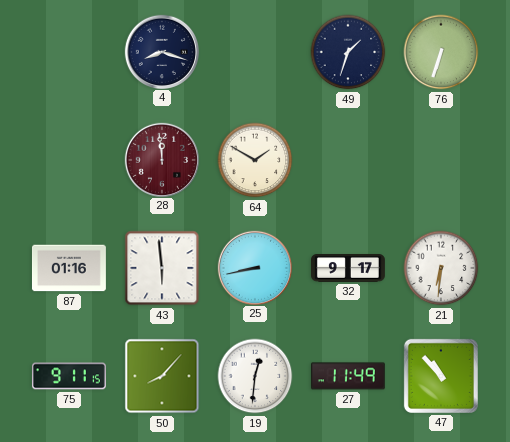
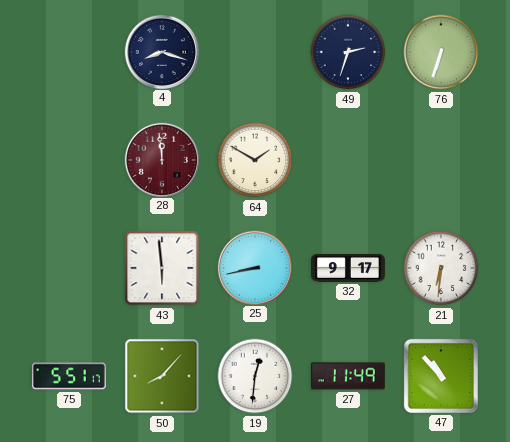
49: 1:33 -> 2:33
87: 01:16 -> none
75: 9:11 -> 5:51
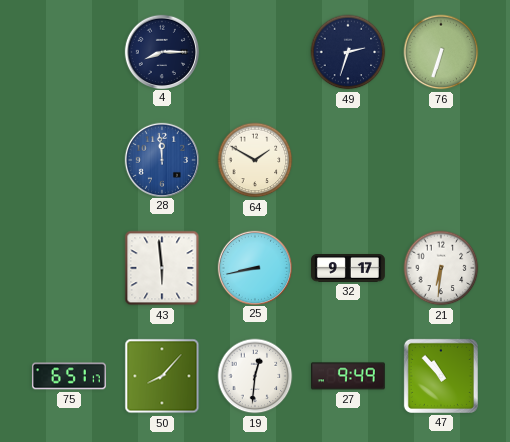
4: 8:18 -> 8:15
28 dial: burgundy -> blue
75: 5:51 -> 6:51
27: 11:49 -> 9:49
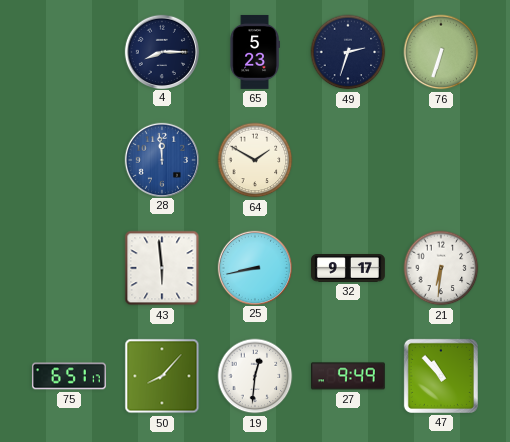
65: none -> 5:23
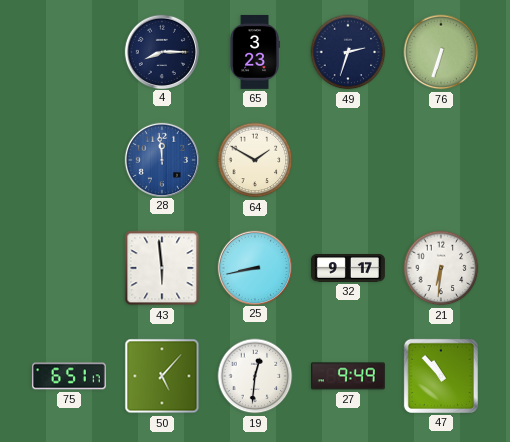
65: 5:23 -> 3:23
50: 8:07 -> 5:07
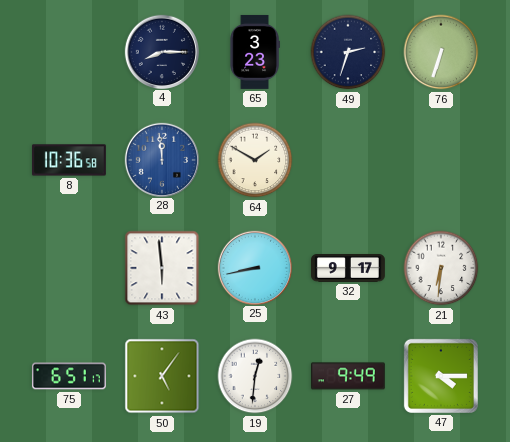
8: none -> 10:36
50: 5:07 -> 5:06
47: 10:53 -> 4:15
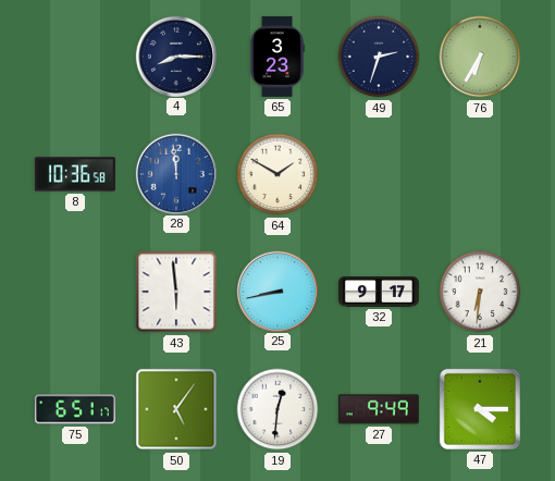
76: 6:33 -> 6:35
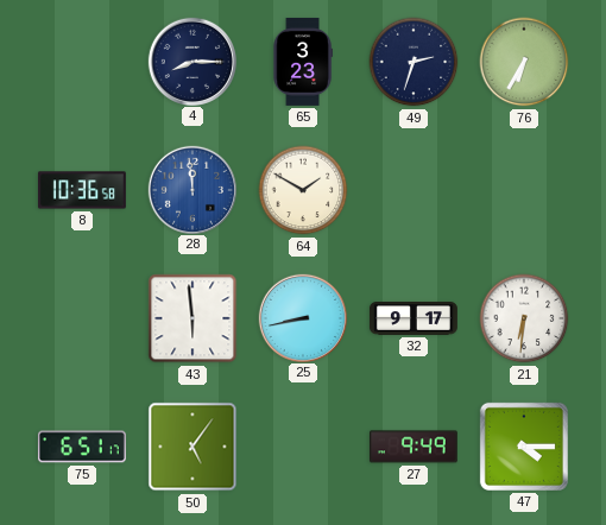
19: 12:31 -> none
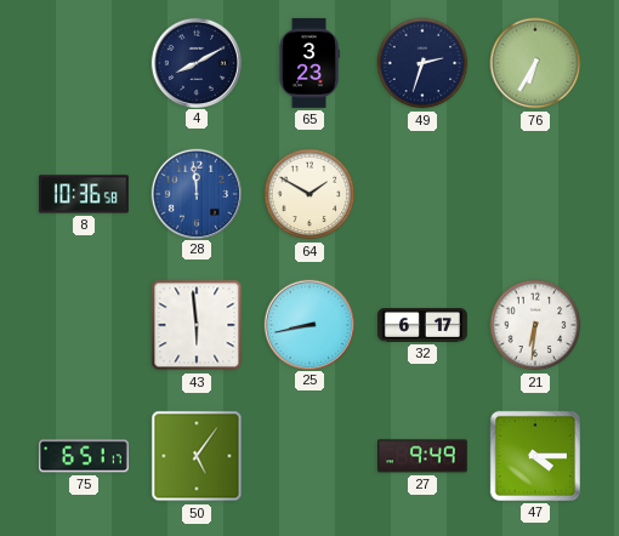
4: 8:15 -> 8:10
32: 9:17 -> 6:17
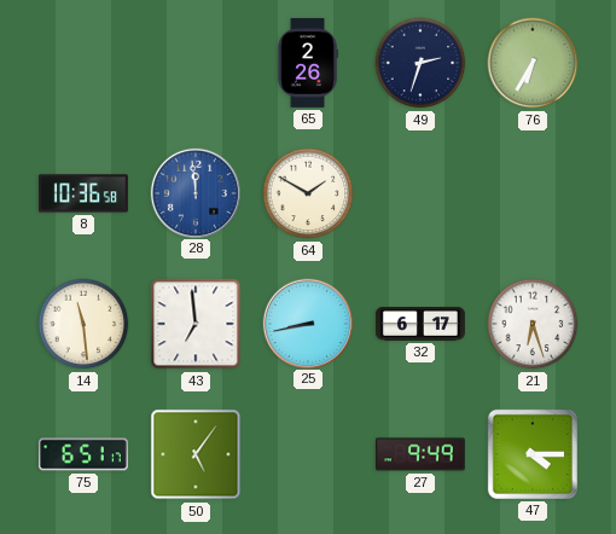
4: 8:10 -> none
65: 3:23 -> 2:26
14: none -> 11:29
43: 5:59 -> 6:59
21: 6:31 -> 6:27
